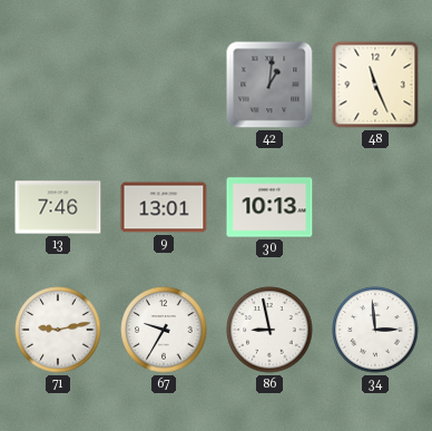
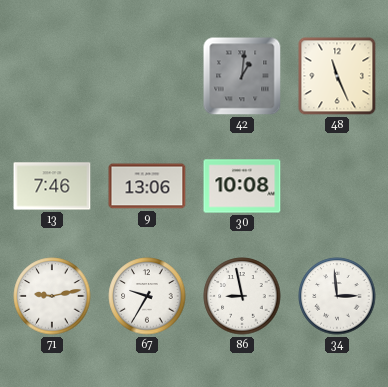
9: 13:01 -> 13:06
30: 10:13 -> 10:08
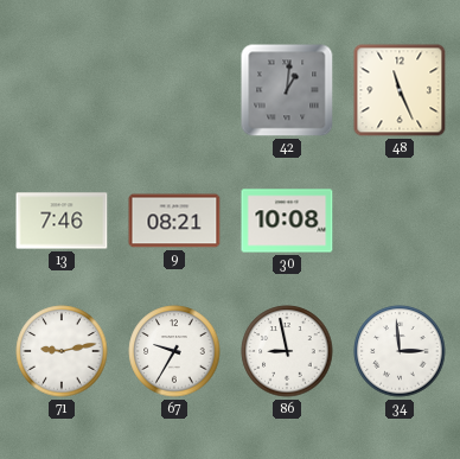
9: 13:06 -> 08:21
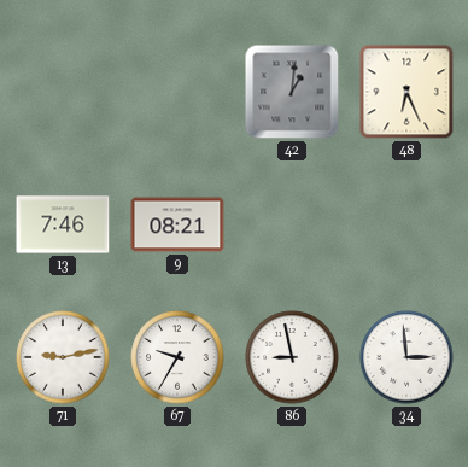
48: 11:26 -> 6:26
30: 10:08 -> none
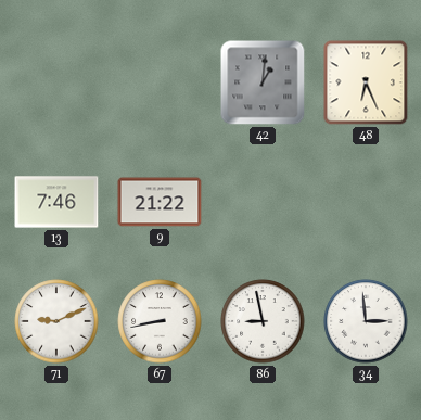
9: 08:21 -> 21:22
71: 9:13 -> 9:11
67: 9:35 -> 8:43
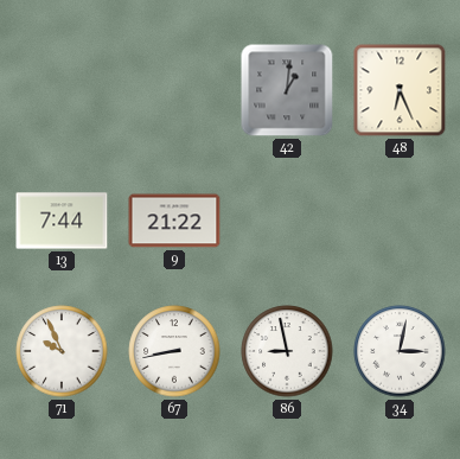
13: 7:46 -> 7:44
71: 9:11 -> 9:56
34: 2:59 -> 3:02
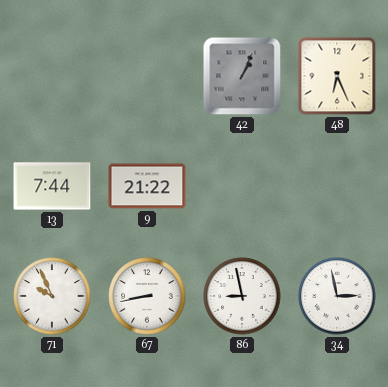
42: 1:01 -> 1:04
34: 3:02 -> 2:58
